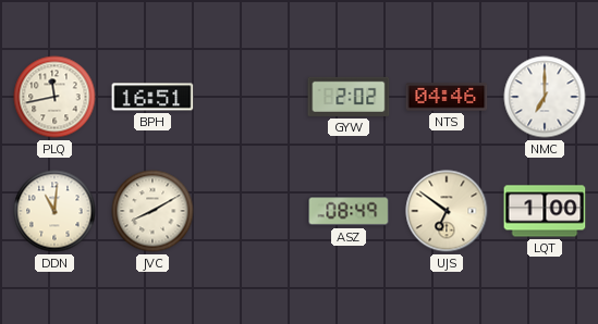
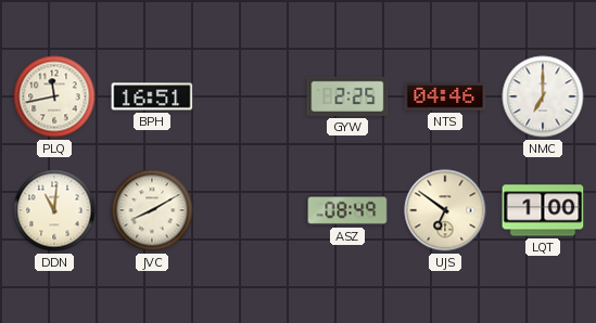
GYW: 2:02 -> 2:25
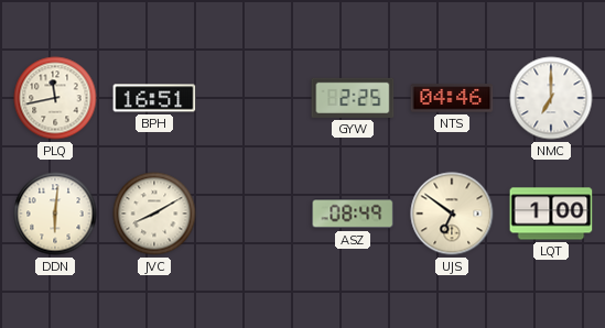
DDN: 11:01 -> 6:01
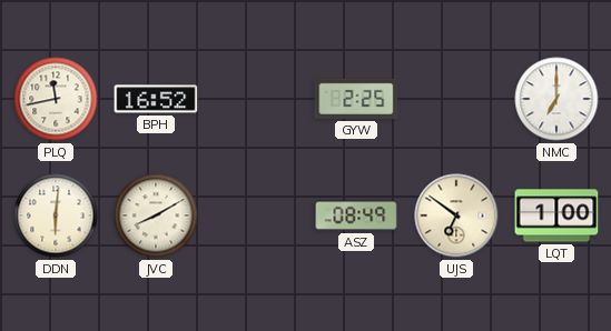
BPH: 16:51 -> 16:52
NTS: 04:46 -> none
